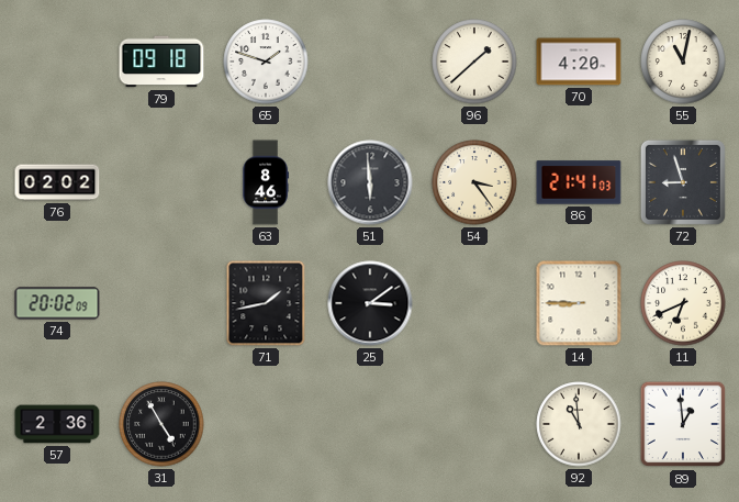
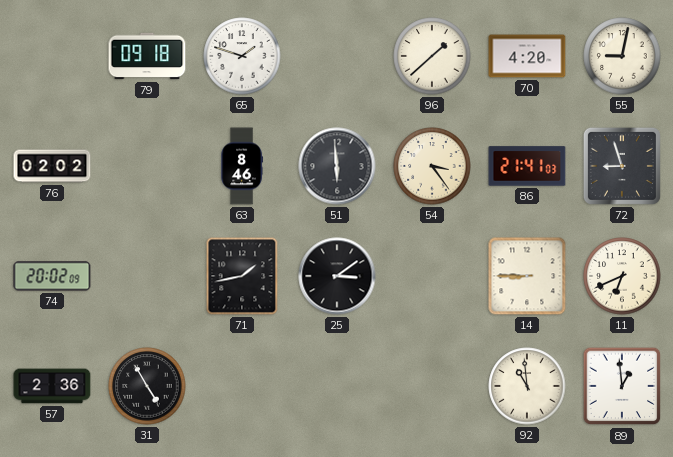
55: 11:02 -> 9:02
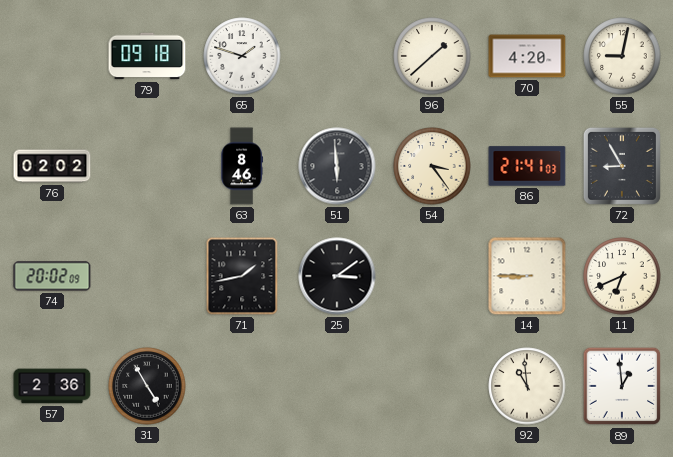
72: 8:57 -> 8:55
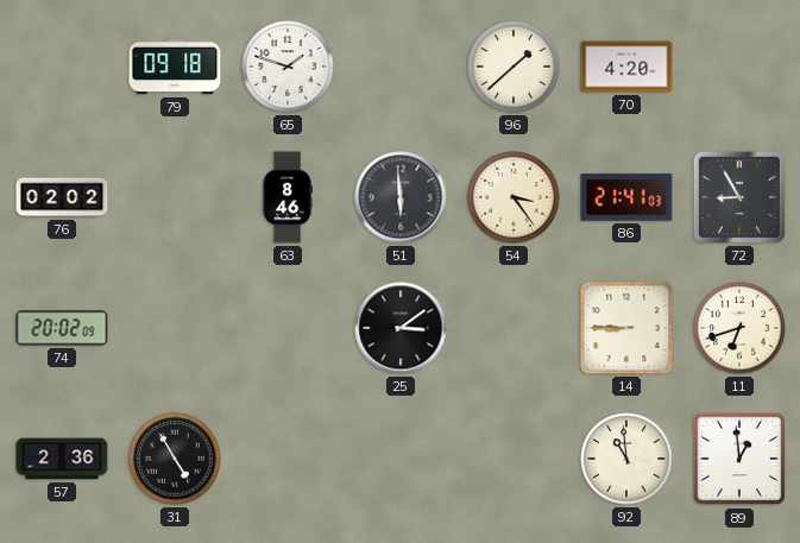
55: 9:02 -> none
71: 1:43 -> none
11: 6:41 -> 6:42
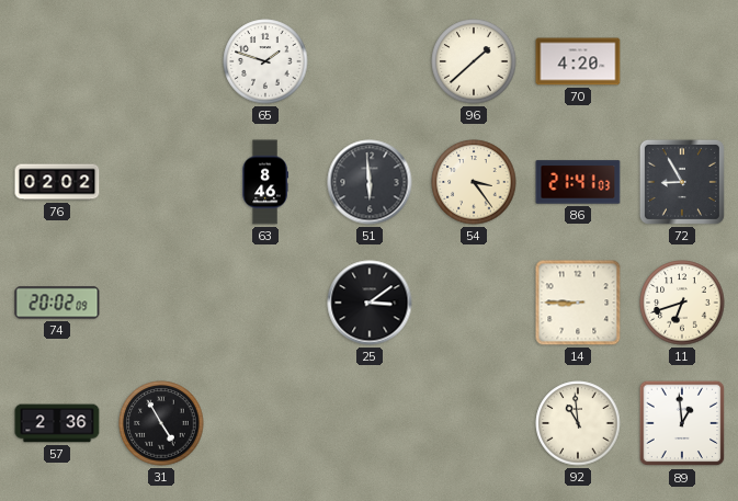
79: 09:18 -> none
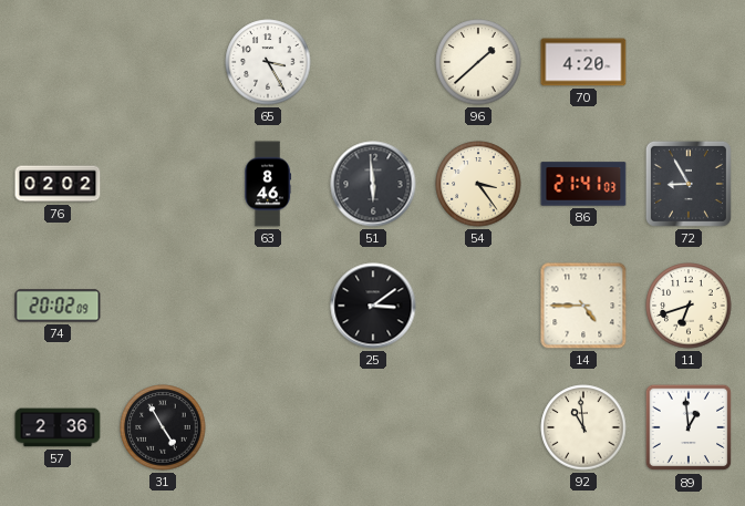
65: 1:48 -> 3:25
14: 8:45 -> 4:45
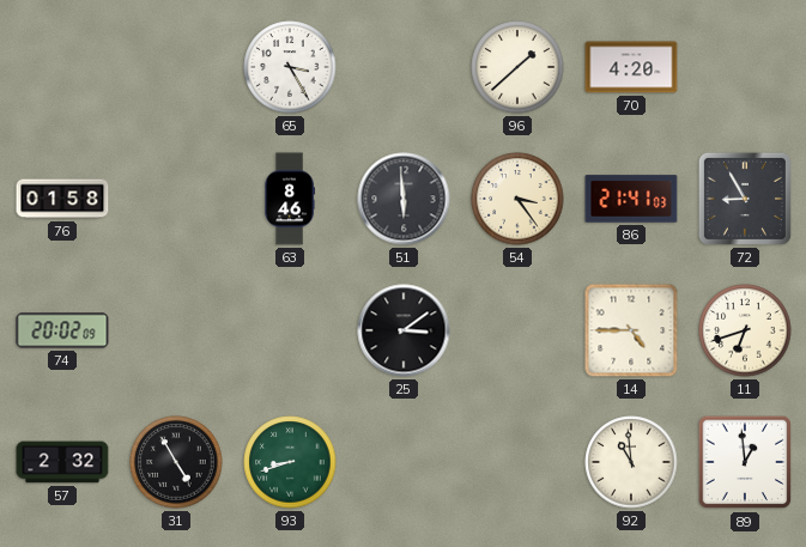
76: 02:02 -> 01:58
57: 2:36 -> 2:32
93: none -> 8:42
